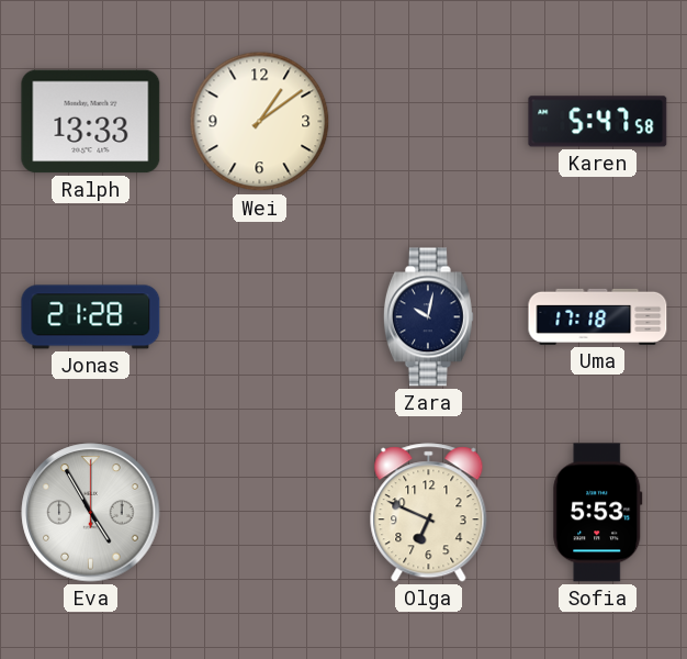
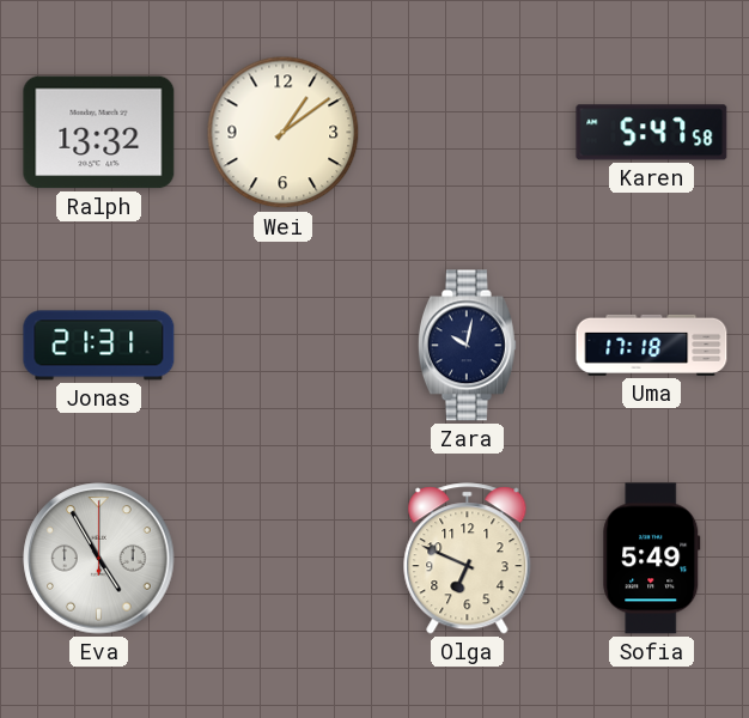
Ralph: 13:33 -> 13:32
Jonas: 21:28 -> 21:31
Sofia: 5:53 -> 5:49
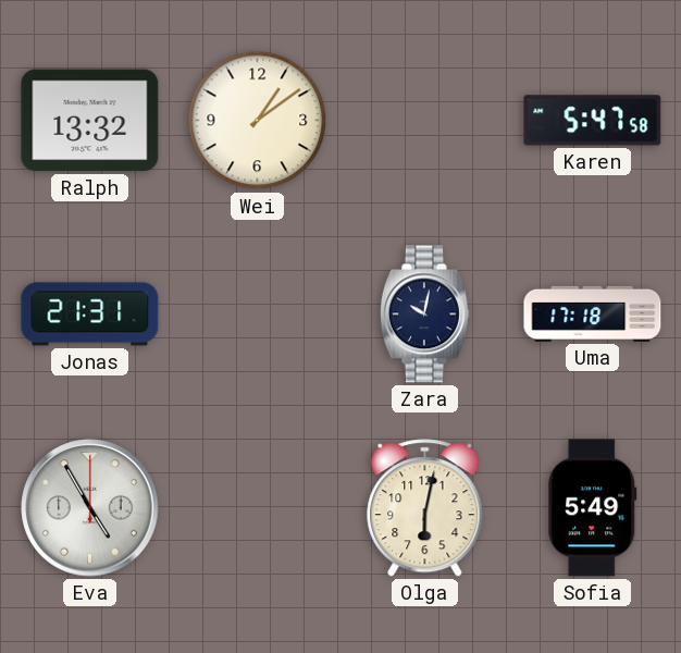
Olga: 6:49 -> 6:02
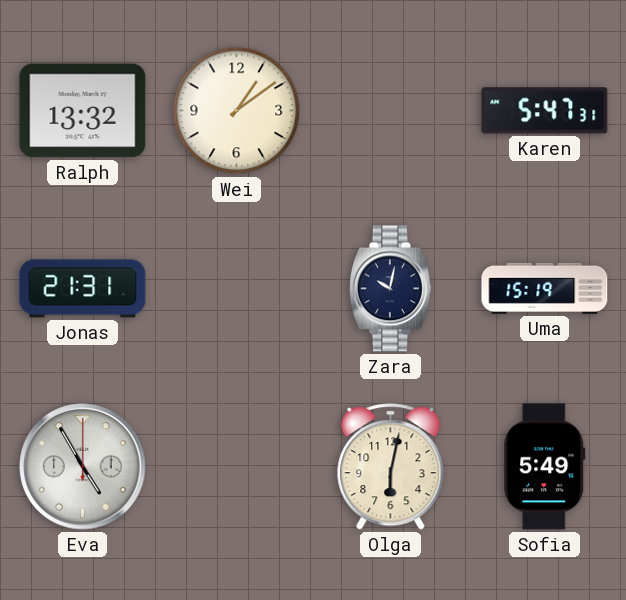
Karen: 5:47:58 -> 5:47:31
Uma: 17:18 -> 15:19
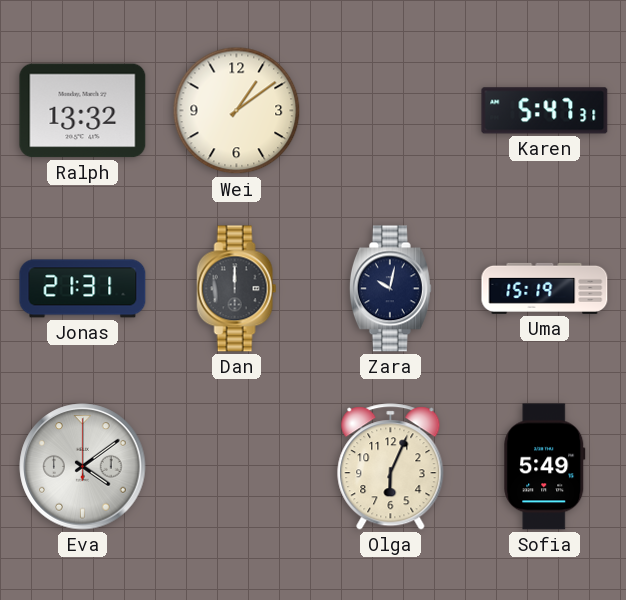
Dan: none -> 12:00
Eva: 4:55 -> 4:09
Olga: 6:02 -> 6:04
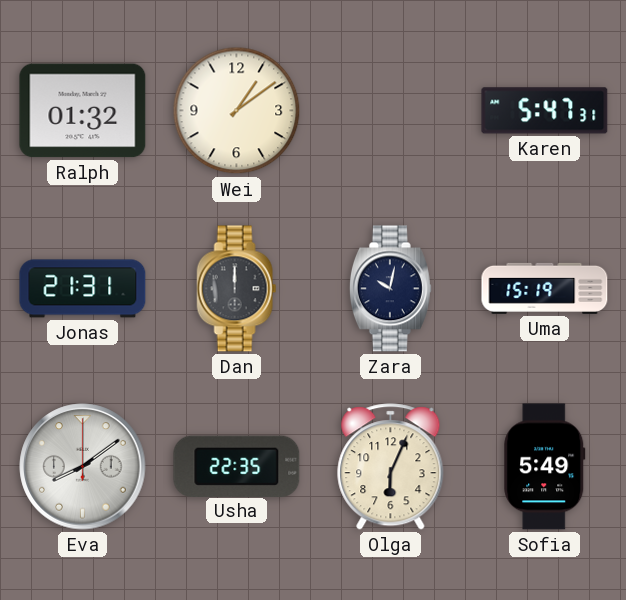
Ralph: 13:32 -> 01:32
Eva: 4:09 -> 8:09
Usha: none -> 22:35
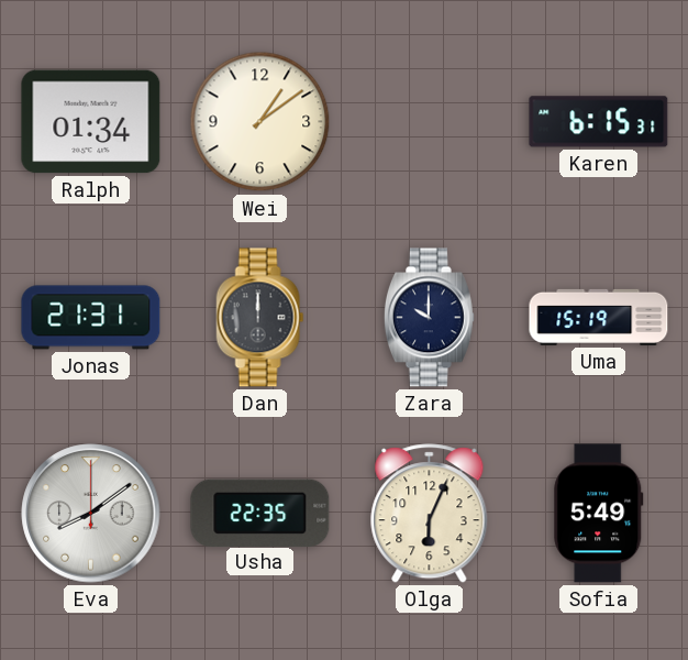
Ralph: 01:32 -> 01:34
Karen: 5:47 -> 6:15
Zara: 10:02 -> 10:00
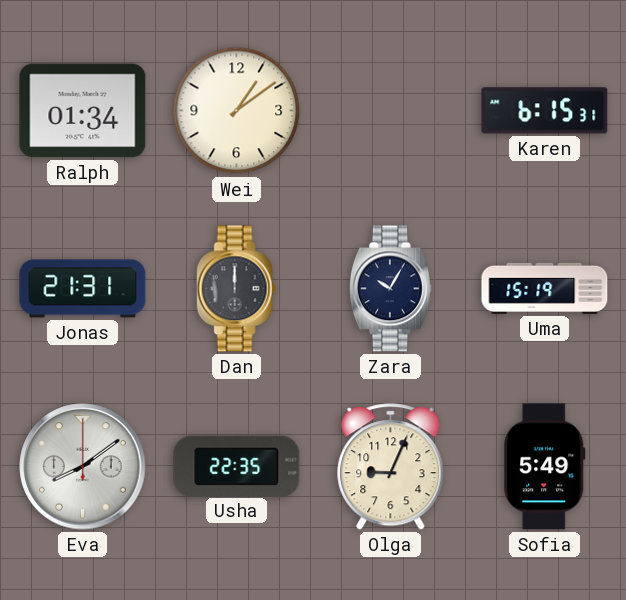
Zara: 10:00 -> 10:05
Olga: 6:04 -> 9:04
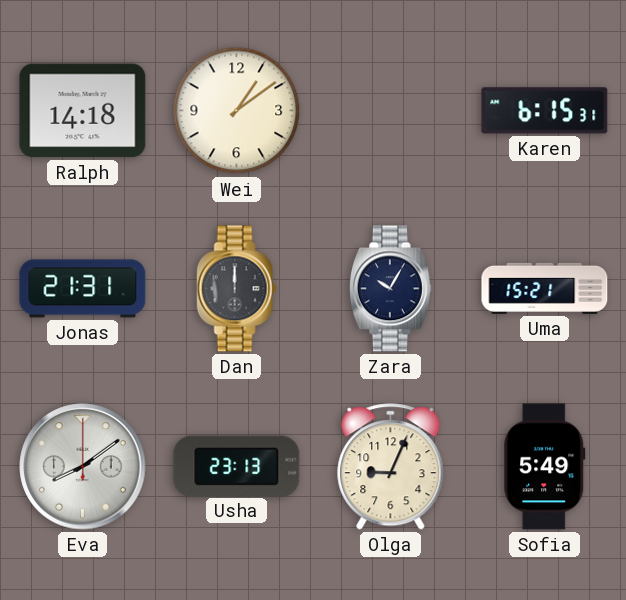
Ralph: 01:34 -> 14:18
Uma: 15:19 -> 15:21
Usha: 22:35 -> 23:13
